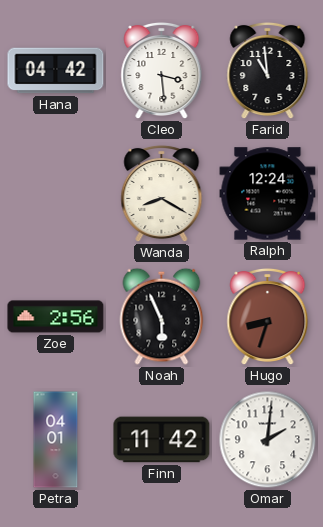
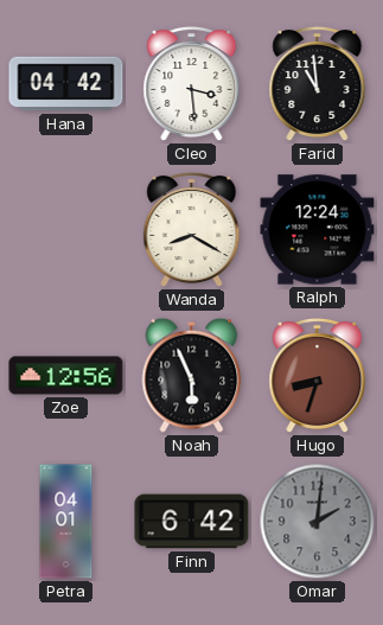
Zoe: 2:56 -> 12:56
Finn: 11:42 -> 6:42
Omar dial: white -> grey
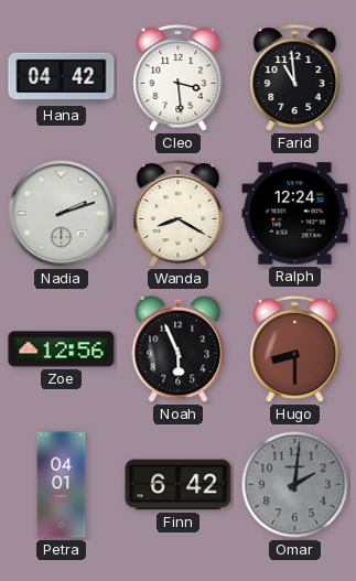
Nadia: none -> 2:12
Hugo: 8:33 -> 8:30
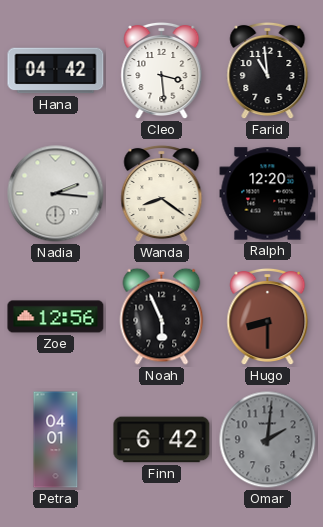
Nadia: 2:12 -> 2:16
Wanda: 8:20 -> 8:21
Ralph: 12:24 -> 12:20
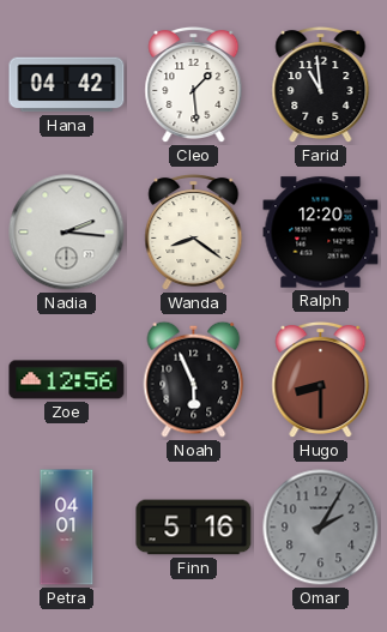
Cleo: 3:29 -> 1:29
Finn: 6:42 -> 5:16
Omar: 2:01 -> 2:05
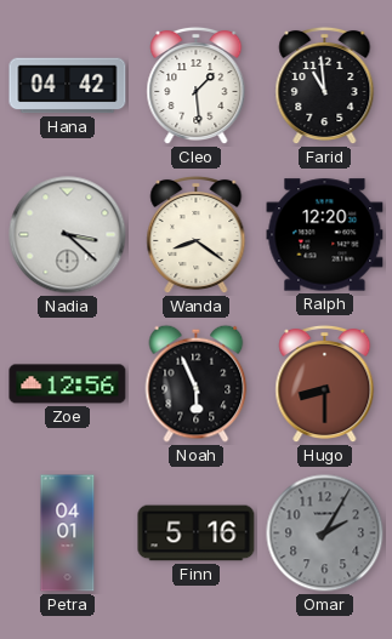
Nadia: 2:16 -> 3:22
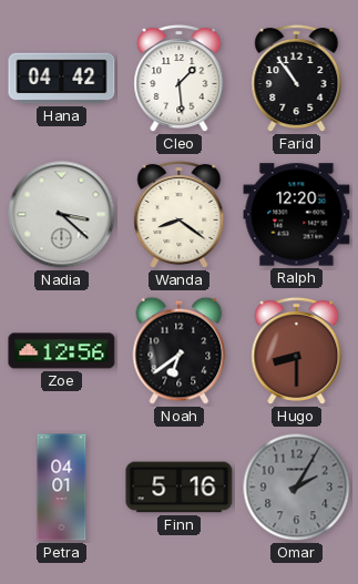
Farid: 10:59 -> 10:54
Noah: 5:56 -> 6:39
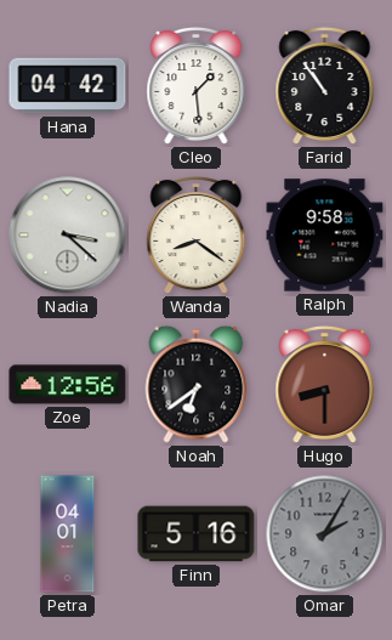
Ralph: 12:20 -> 9:58
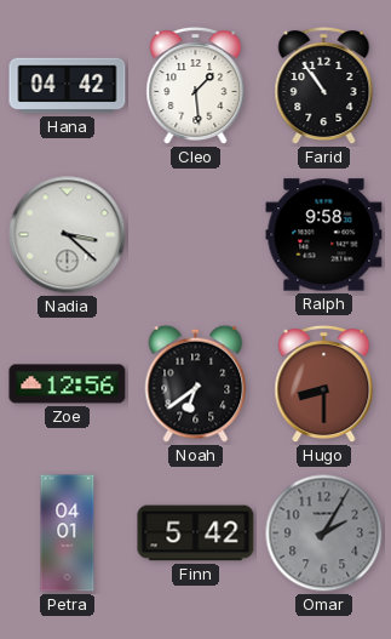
Wanda: 8:21 -> none
Finn: 5:16 -> 5:42
